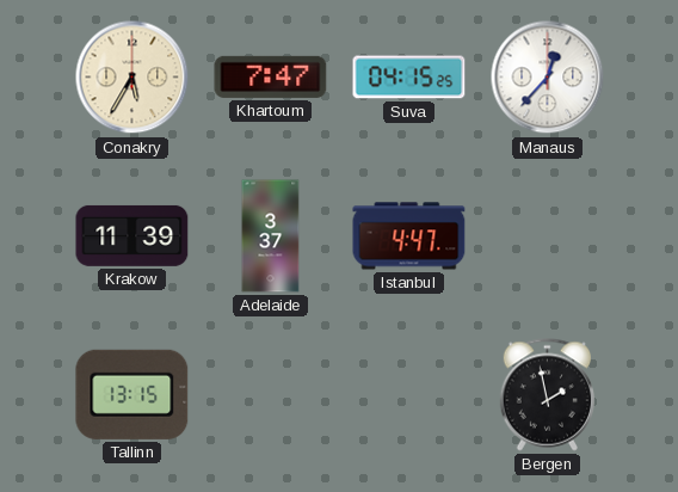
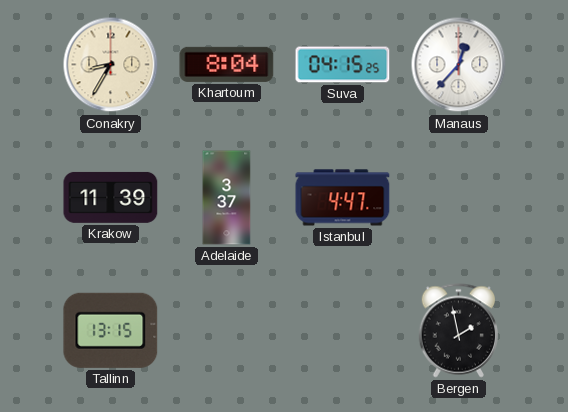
Conakry: 5:35 -> 8:35
Khartoum: 7:47 -> 8:04
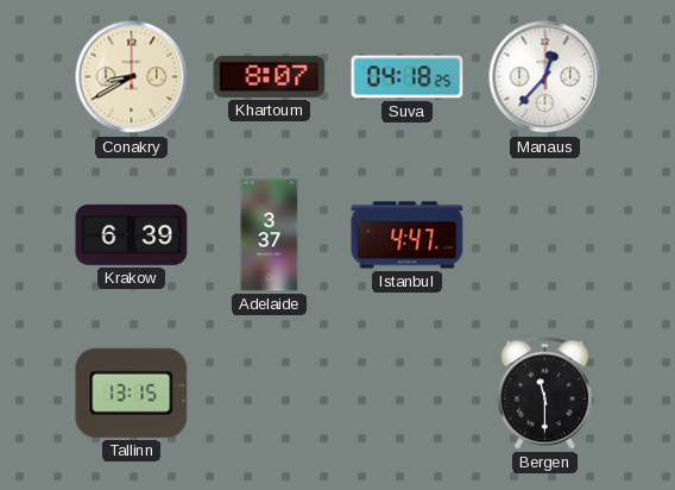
Conakry: 8:35 -> 8:40
Khartoum: 8:04 -> 8:07
Suva: 04:15 -> 04:18
Krakow: 11:39 -> 6:39
Bergen: 1:58 -> 11:30
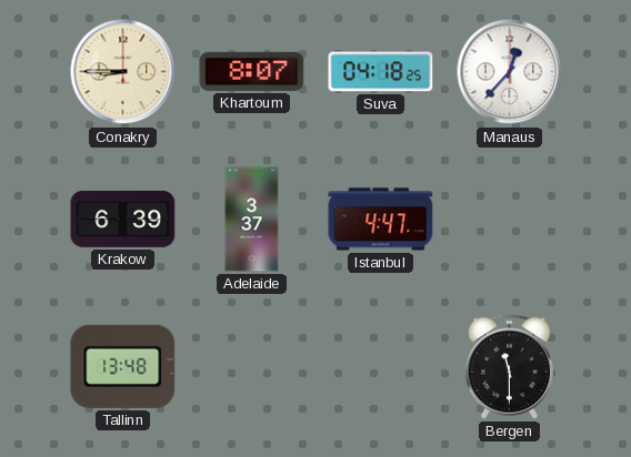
Conakry: 8:40 -> 8:45
Tallinn: 13:15 -> 13:48
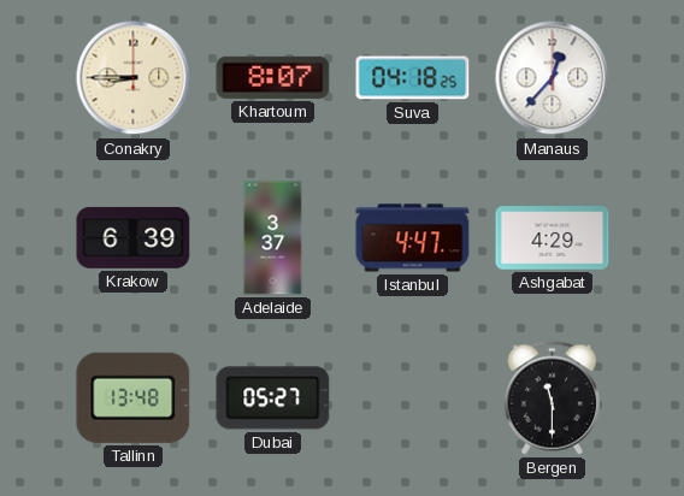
Ashgabat: none -> 4:29
Dubai: none -> 05:27
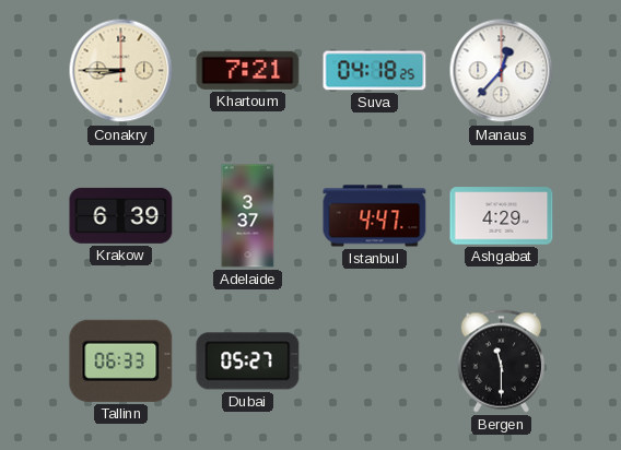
Khartoum: 8:07 -> 7:21
Tallinn: 13:48 -> 06:33
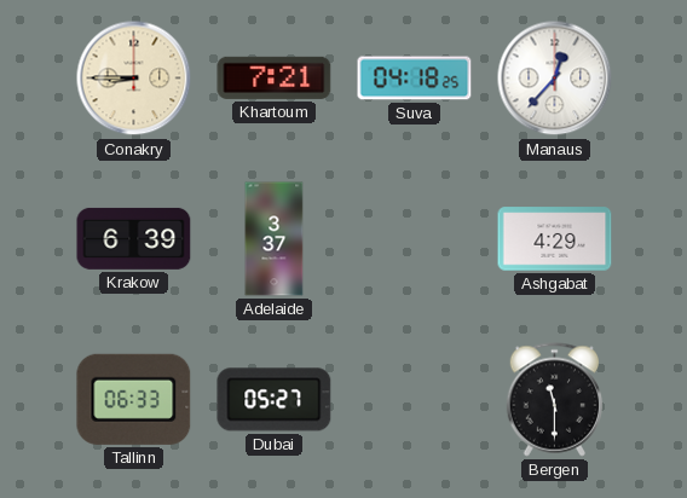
Istanbul: 4:47 -> none
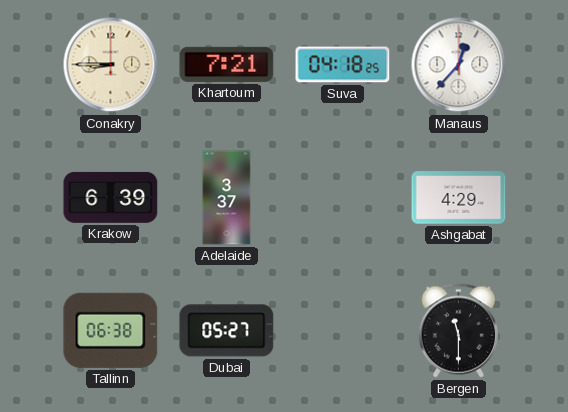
Tallinn: 06:33 -> 06:38
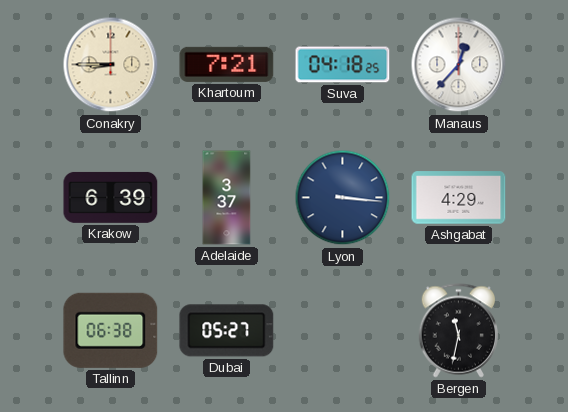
Lyon: none -> 3:16
Bergen: 11:30 -> 11:32
